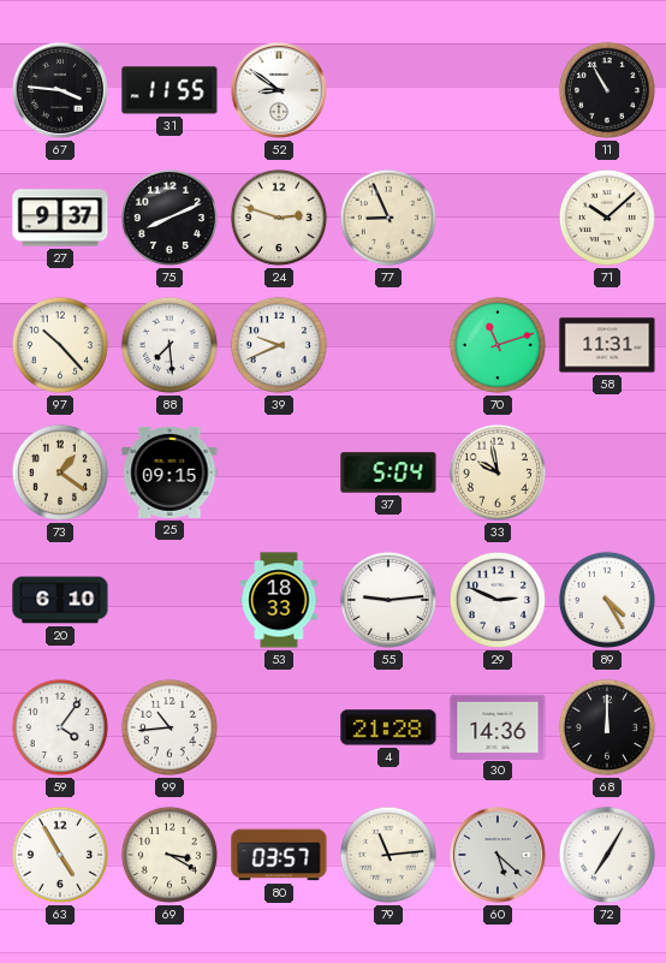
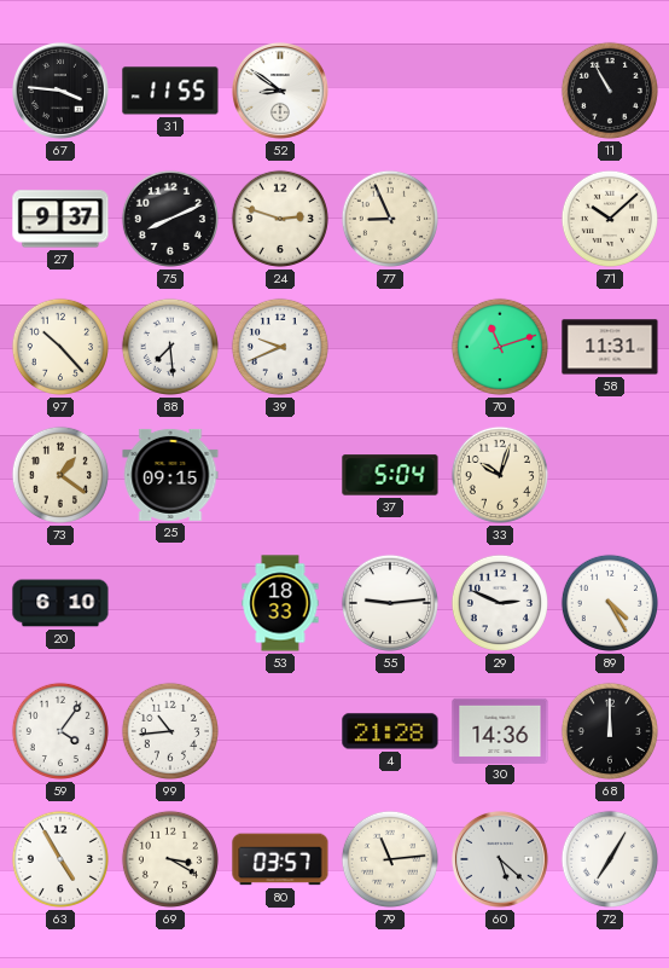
33: 9:58 -> 10:03
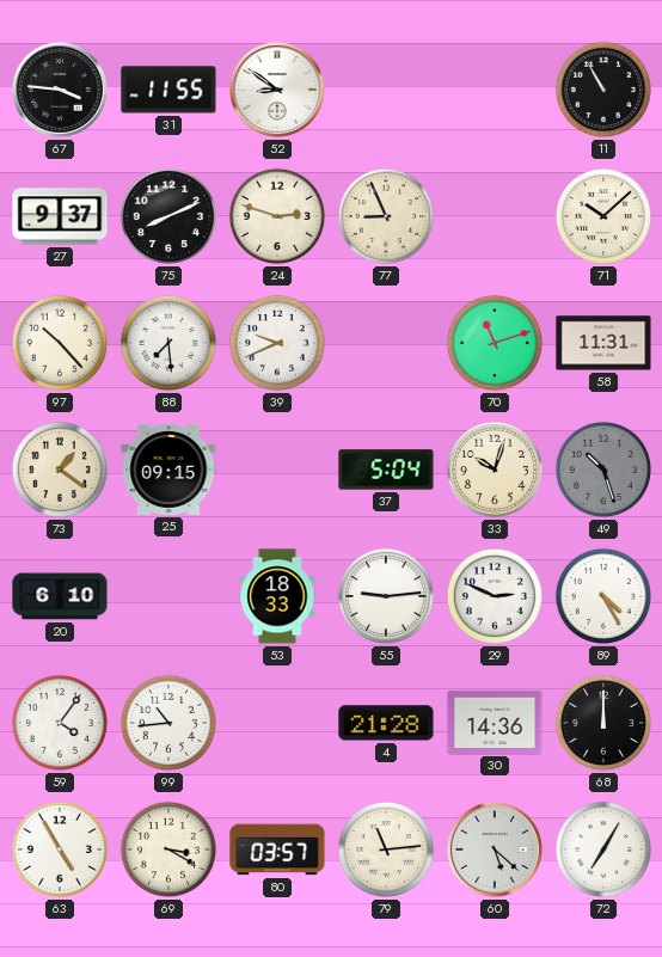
49: none -> 10:27
